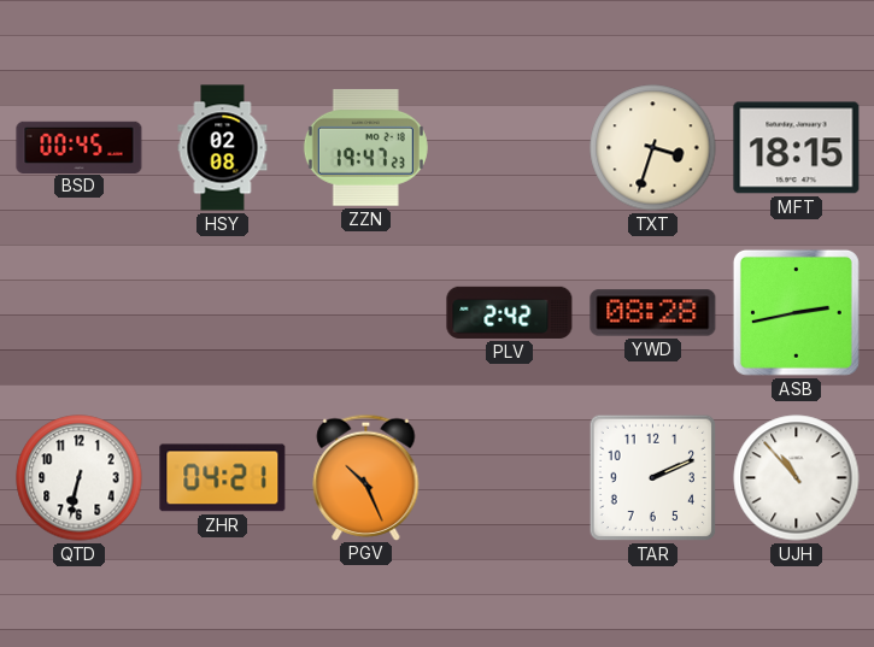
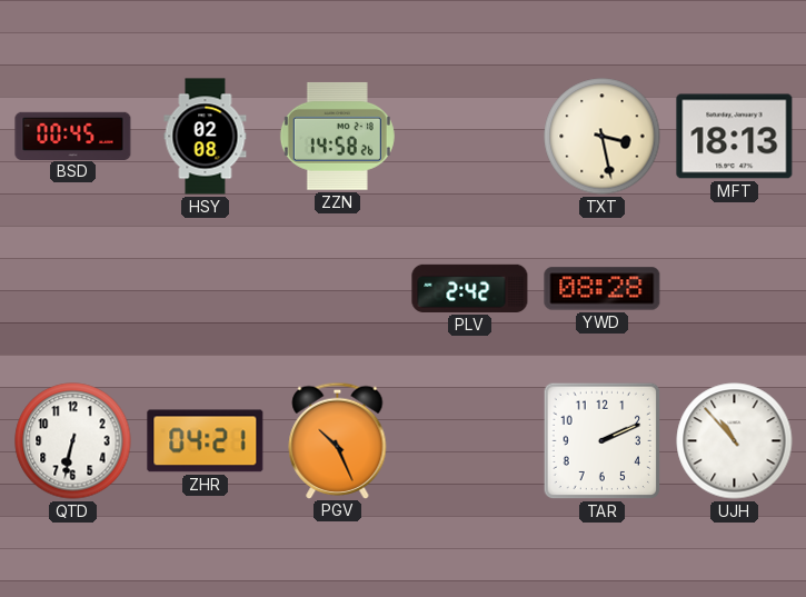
ZZN: 19:47 -> 14:58
TXT: 3:33 -> 3:28
MFT: 18:15 -> 18:13
ASB: 2:43 -> none
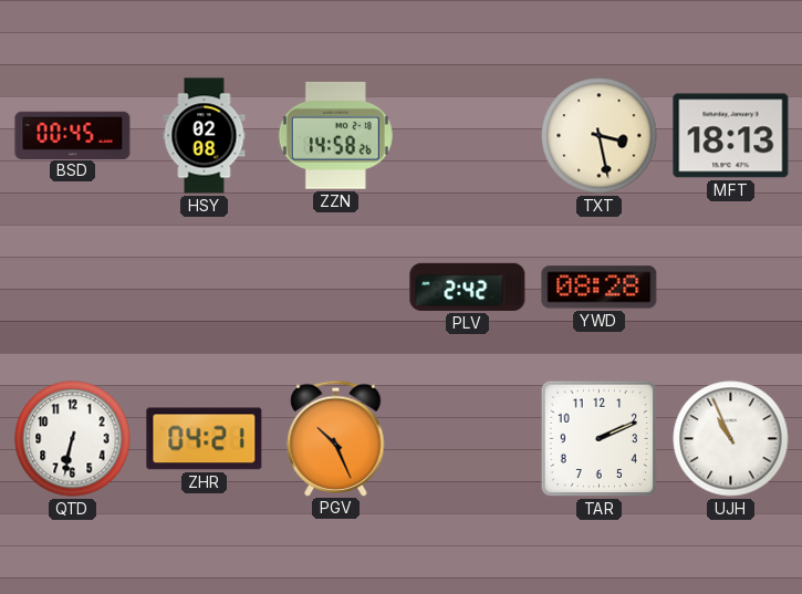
UJH: 10:53 -> 10:56
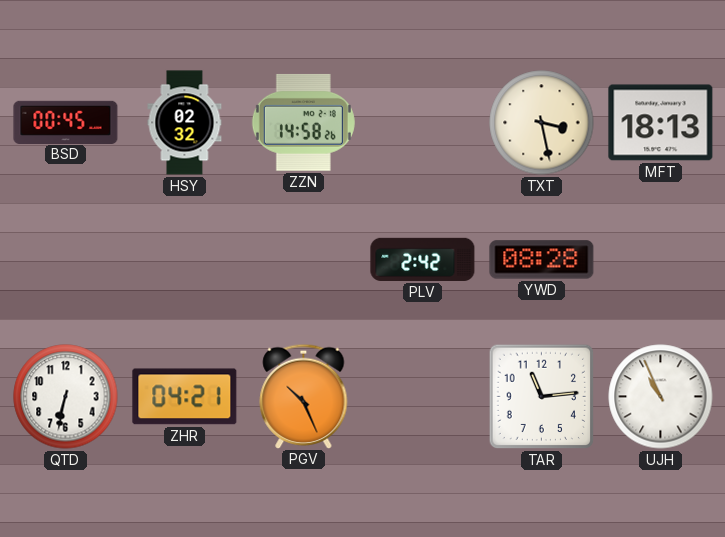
HSY: 02:08 -> 02:32
TAR: 2:11 -> 11:14
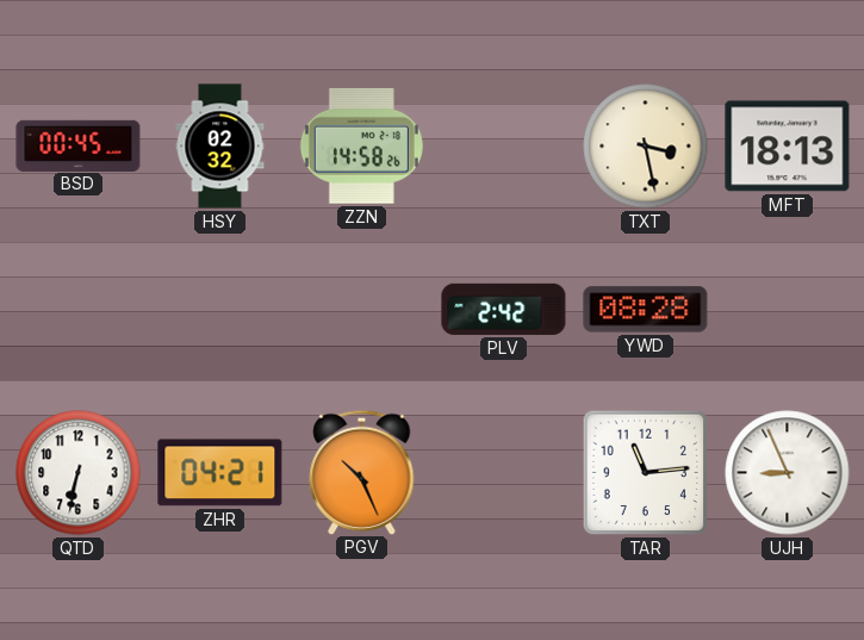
UJH: 10:56 -> 8:56
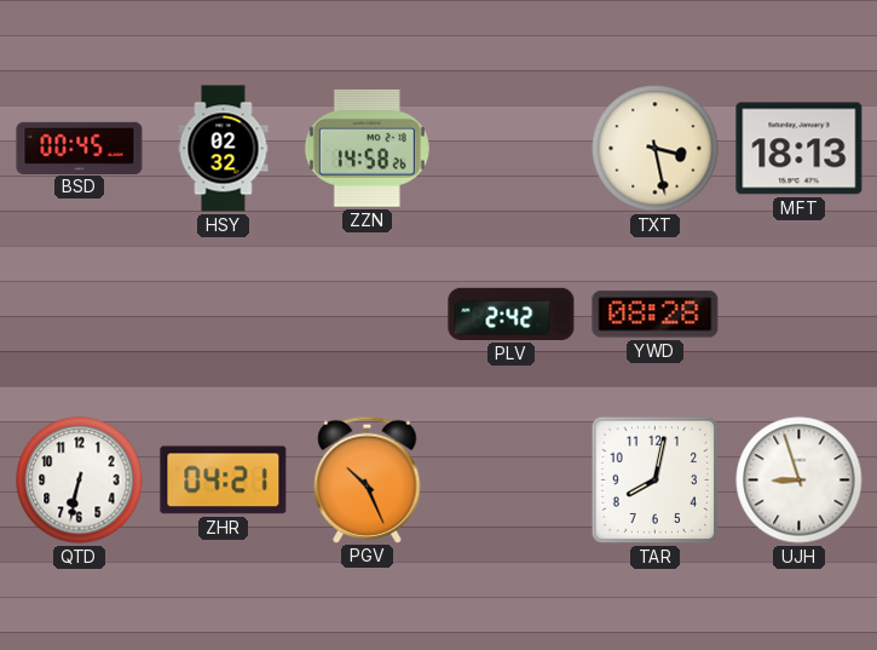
TAR: 11:14 -> 8:02
UJH: 8:56 -> 8:57
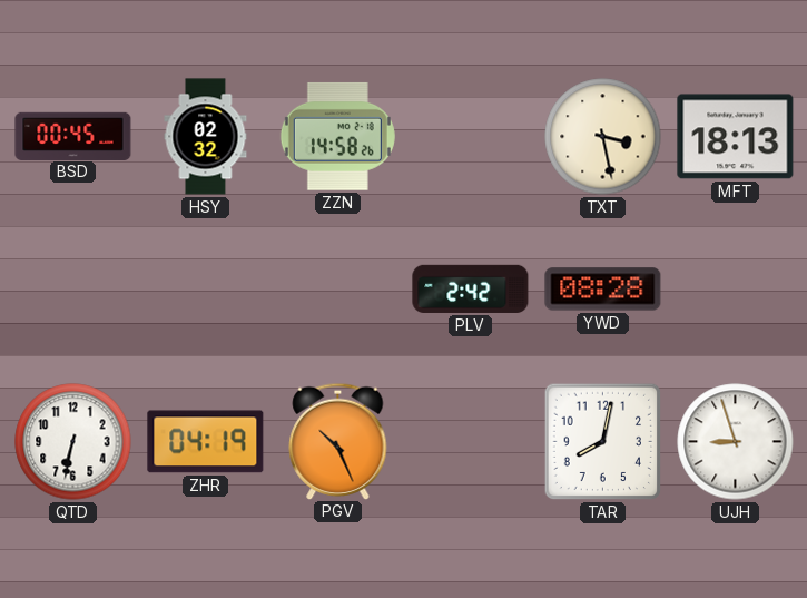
ZHR: 04:21 -> 04:19
